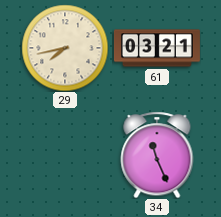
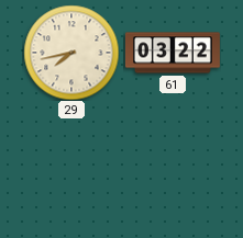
61: 03:21 -> 03:22
34: 11:26 -> none
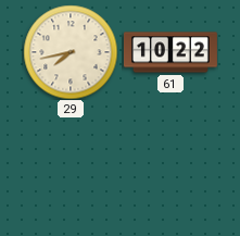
61: 03:22 -> 10:22
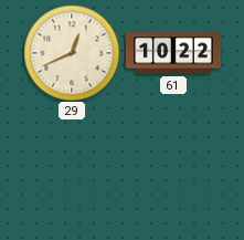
29: 7:43 -> 12:41
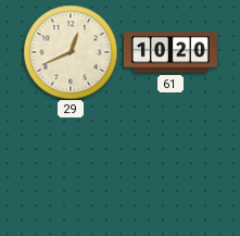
61: 10:22 -> 10:20
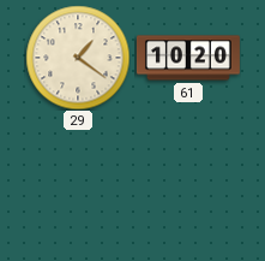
29: 12:41 -> 1:21
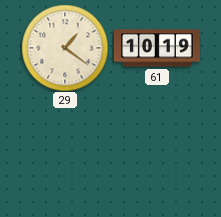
61: 10:20 -> 10:19
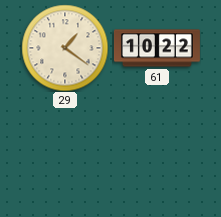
61: 10:19 -> 10:22
